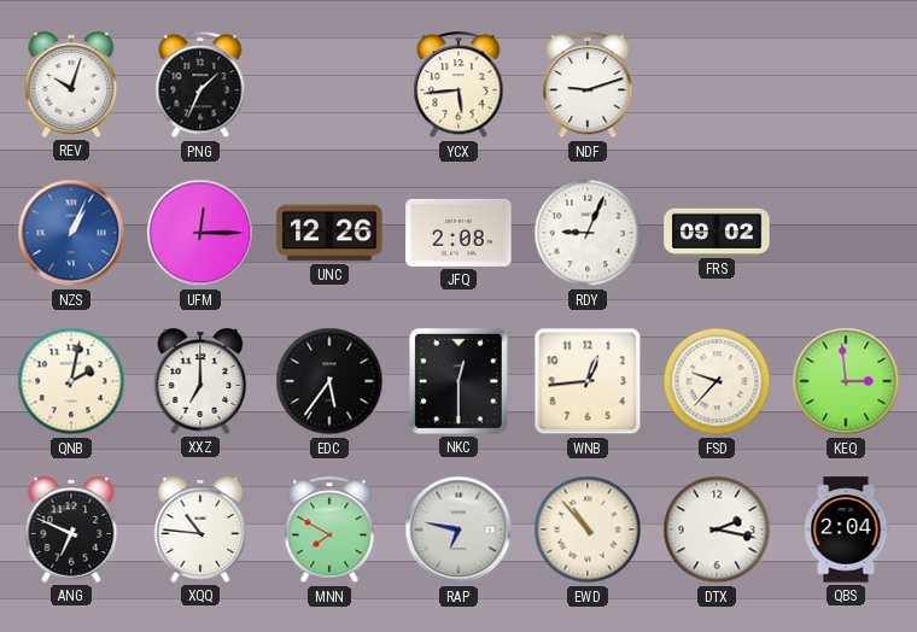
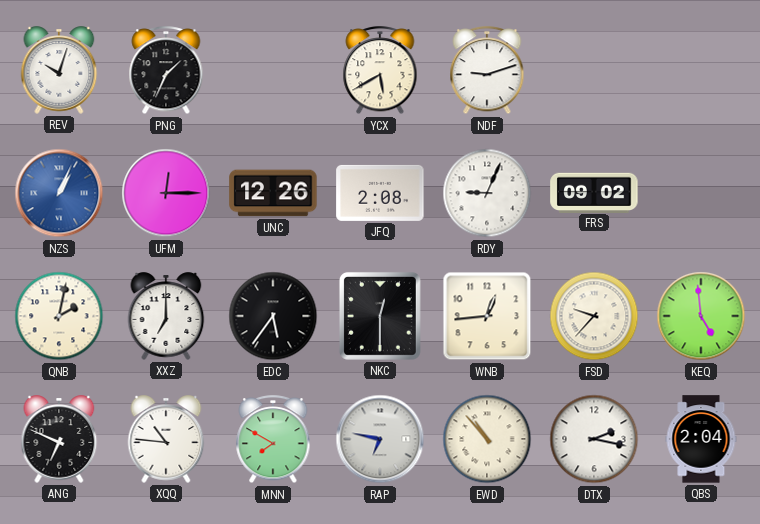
YCX: 5:44 -> 5:40
KEQ: 2:59 -> 4:59
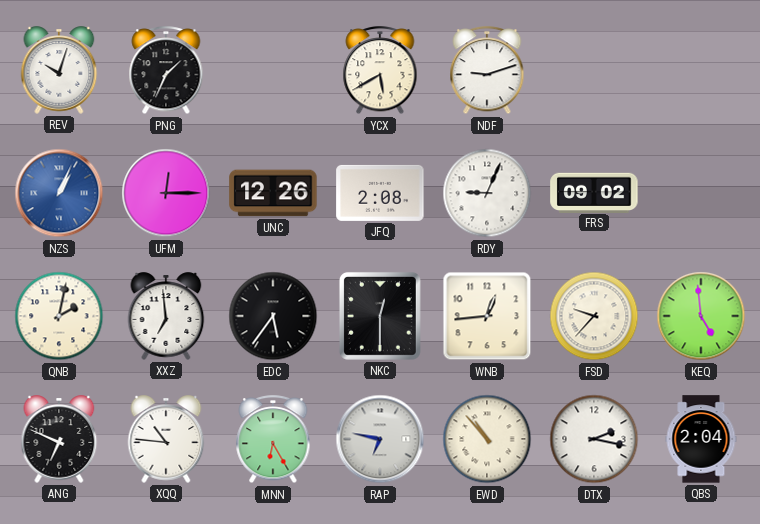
XXZ: 7:00 -> 6:59
MNN: 7:50 -> 6:25
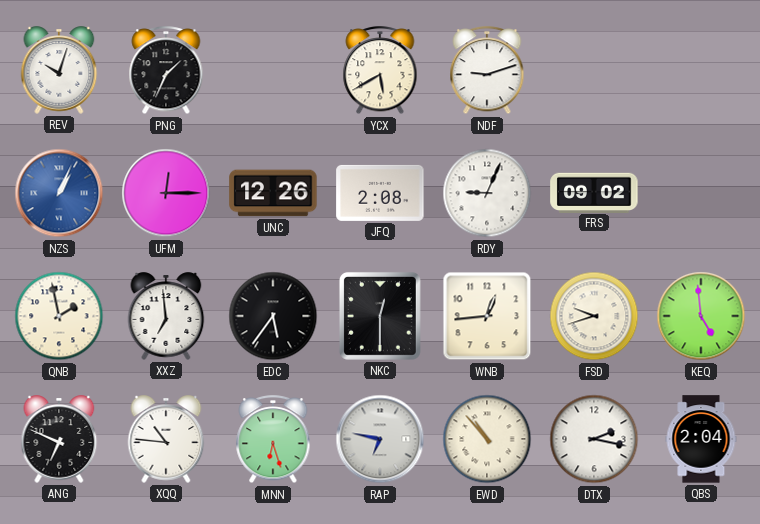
QNB: 2:02 -> 1:58
FSD: 9:37 -> 9:42
MNN: 6:25 -> 6:27
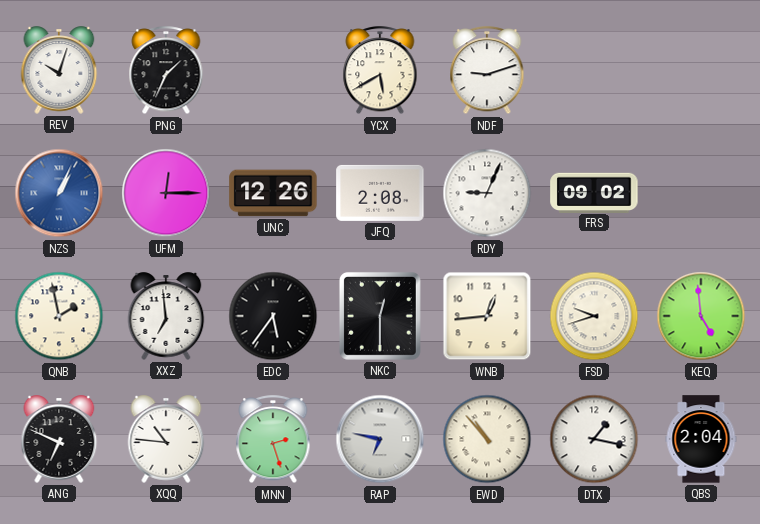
MNN: 6:27 -> 2:27
DTX: 2:17 -> 1:17
